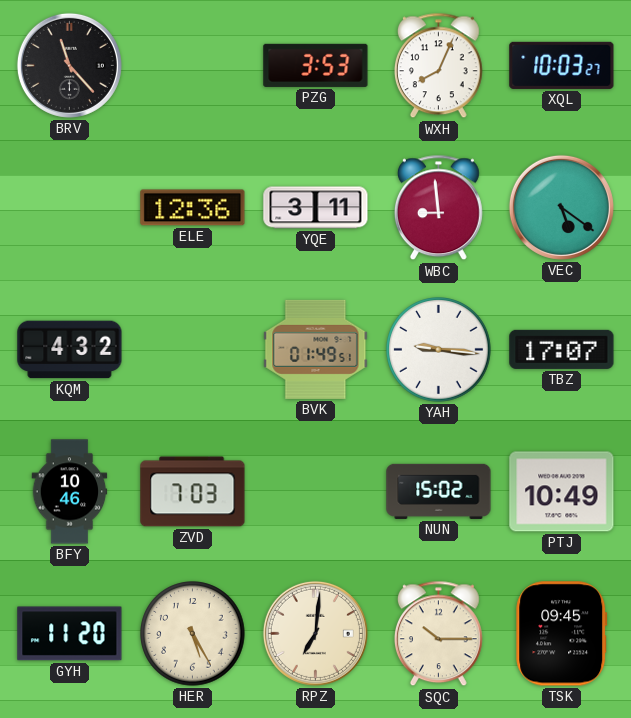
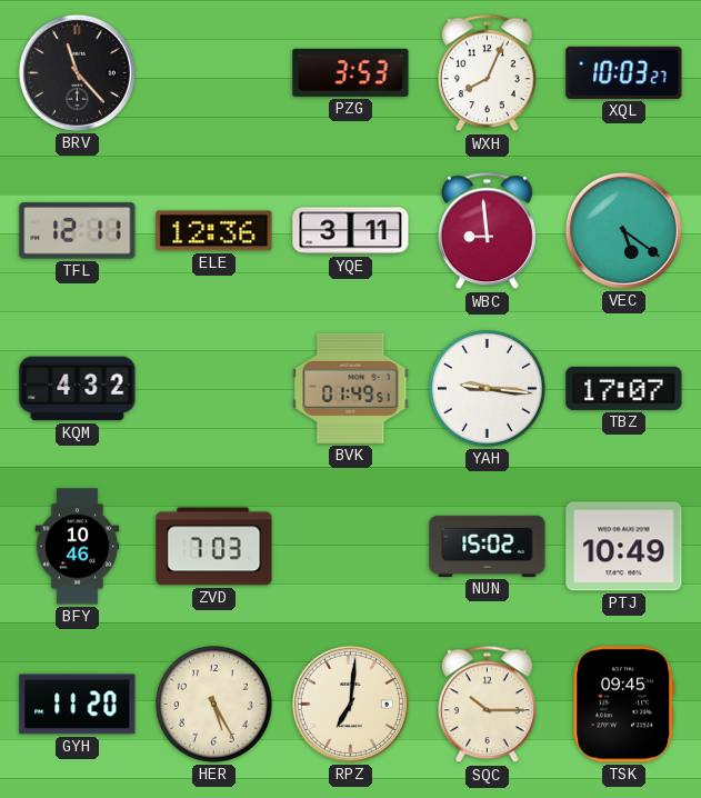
TFL: none -> 12:11
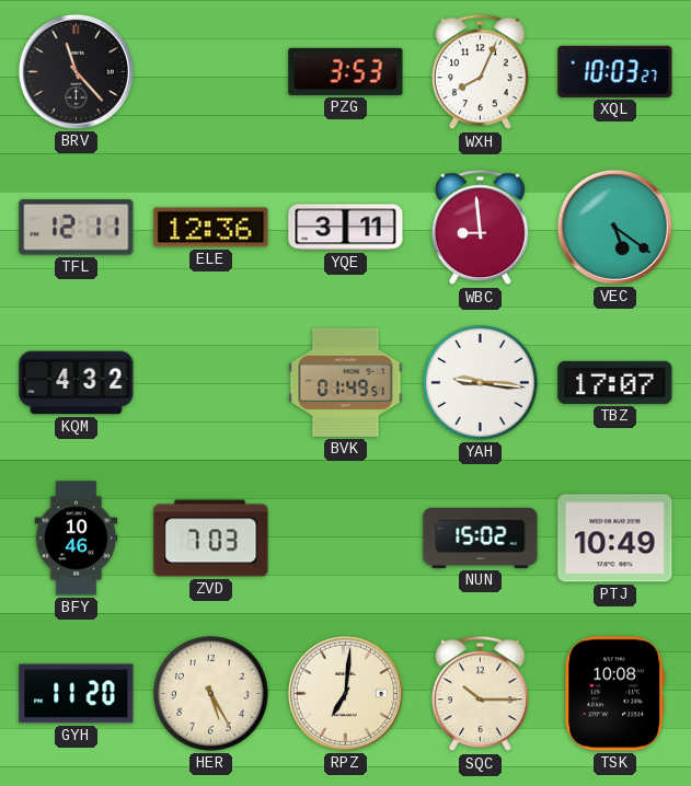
TSK: 09:45 -> 10:08
